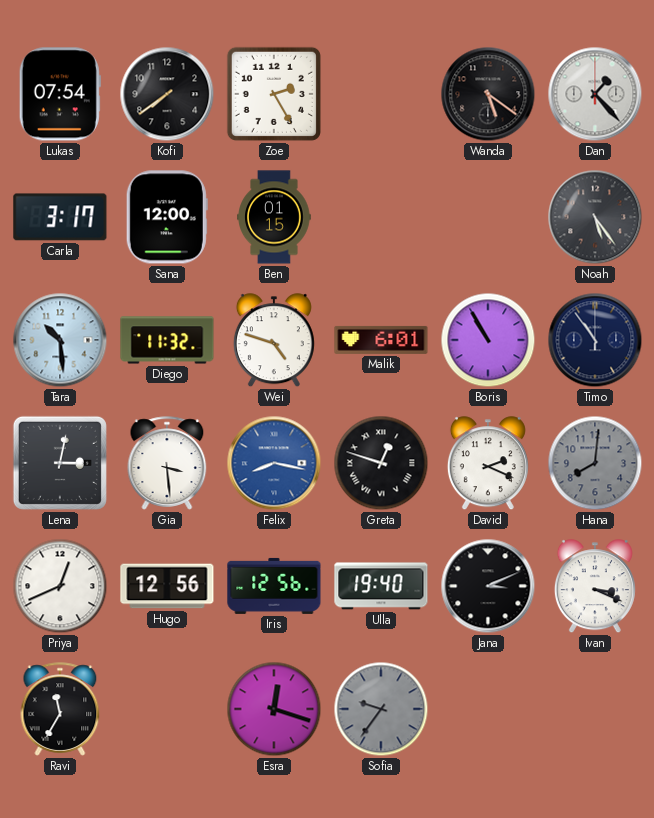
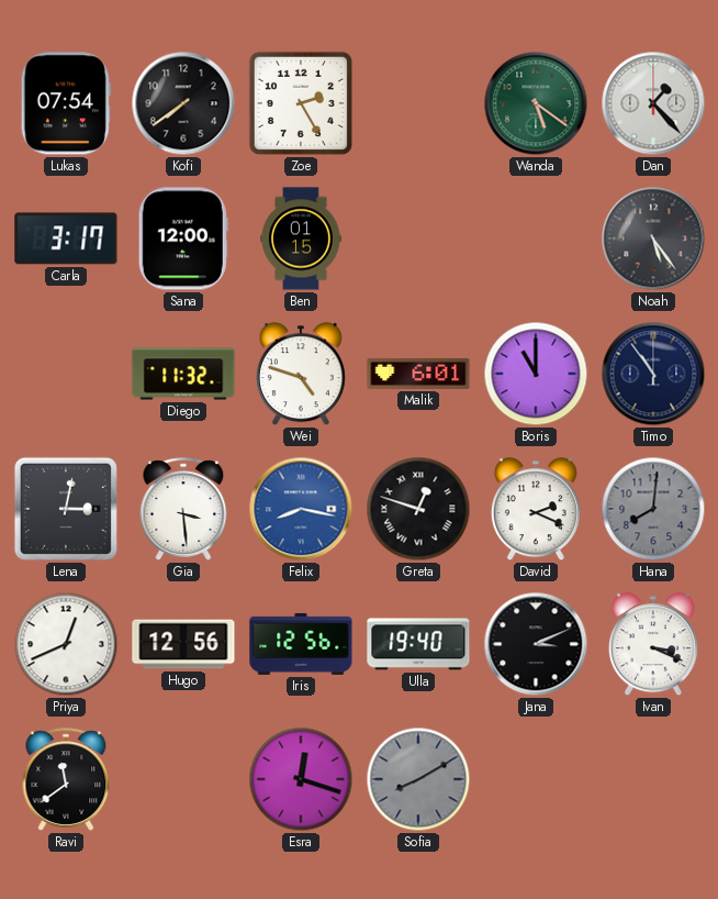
Wanda dial: black -> green
Tara: 10:29 -> none
Boris: 10:55 -> 11:00
Ravi: 11:35 -> 11:39
Sofia: 9:36 -> 8:10
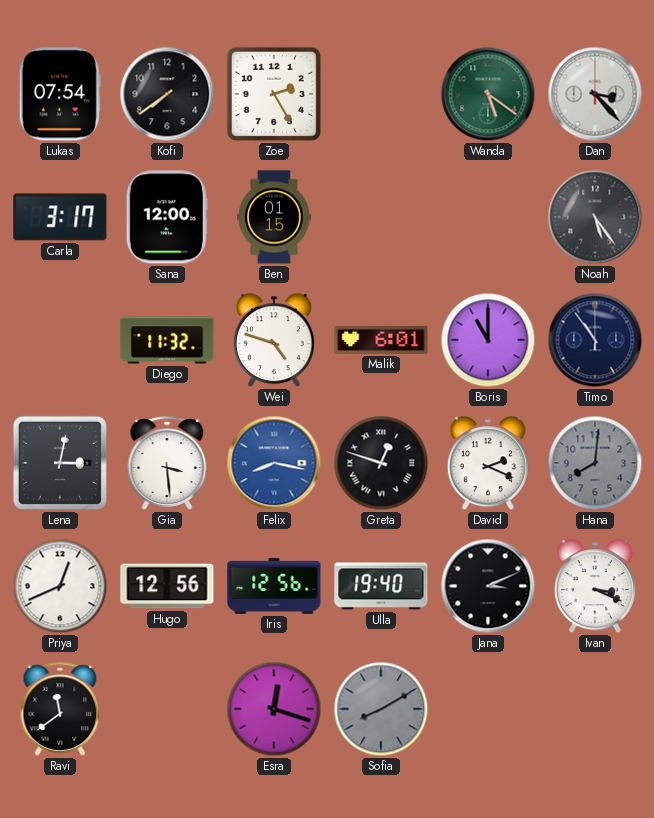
Dan: 1:23 -> 3:23
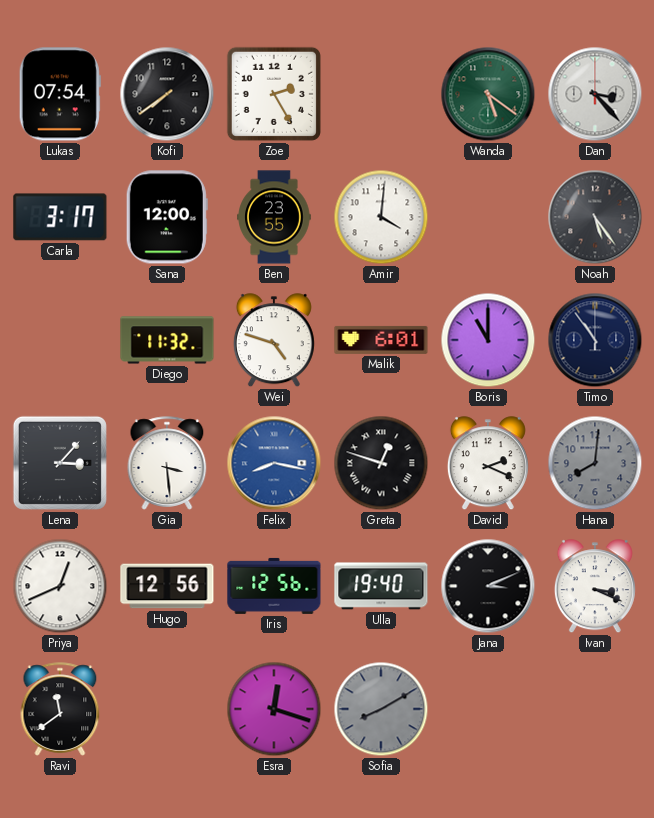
Ben: 01:15 -> 23:55
Amir: none -> 4:01
Lena: 3:02 -> 3:07
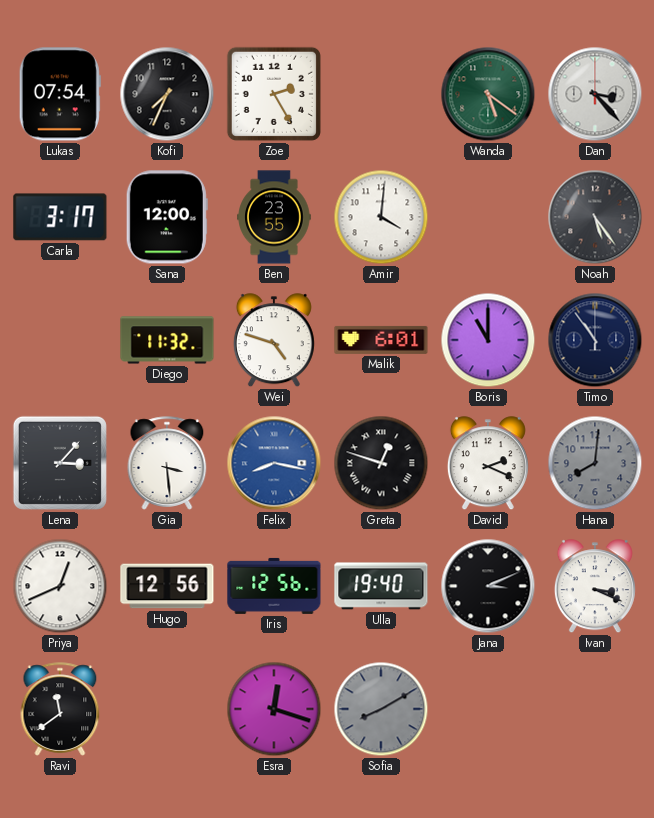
Kofi: 7:39 -> 7:34
